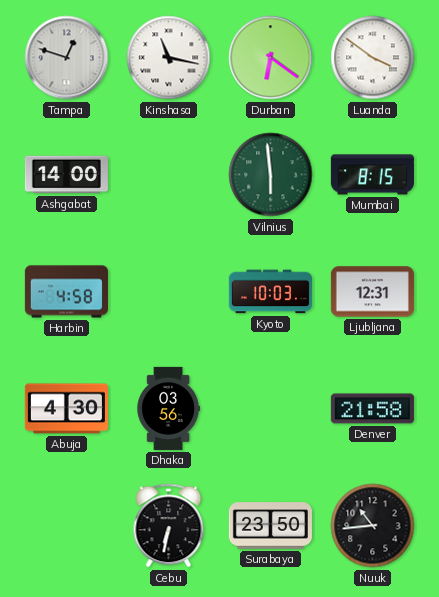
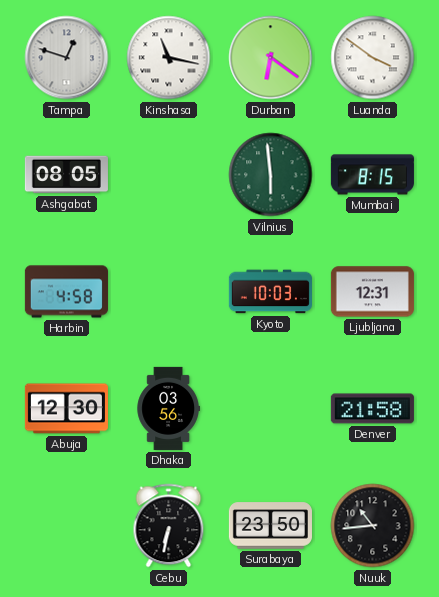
Ashgabat: 14:00 -> 08:05
Abuja: 4:30 -> 12:30
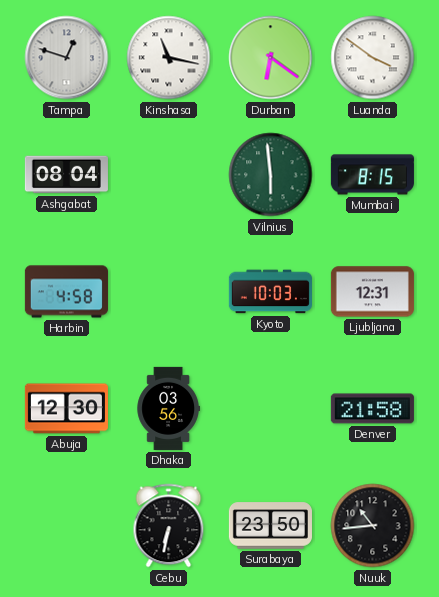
Ashgabat: 08:05 -> 08:04
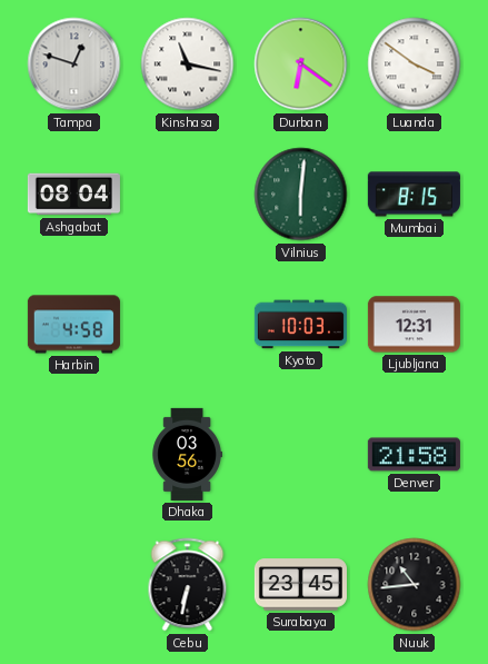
Vilnius: 5:59 -> 6:01
Abuja: 12:30 -> none
Surabaya: 23:50 -> 23:45
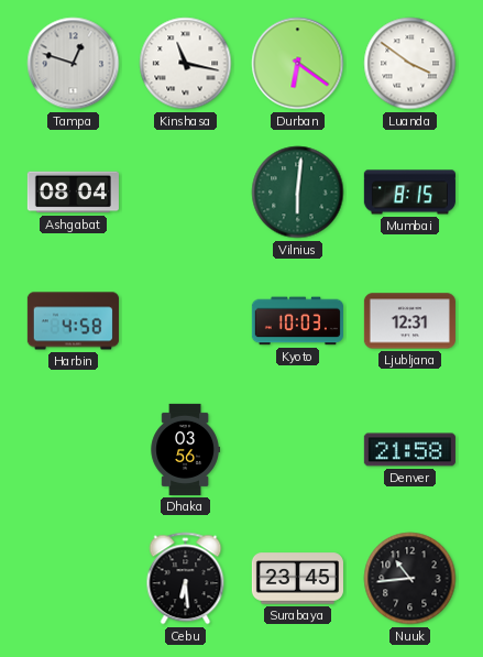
Cebu: 6:32 -> 6:29
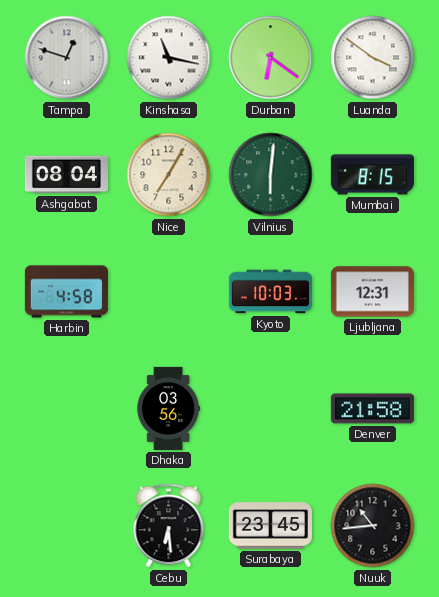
Nice: none -> 7:05
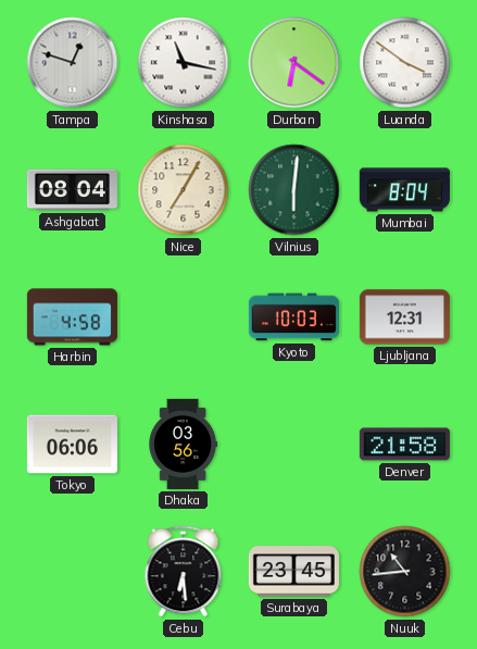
Mumbai: 8:15 -> 8:04
Tokyo: none -> 06:06
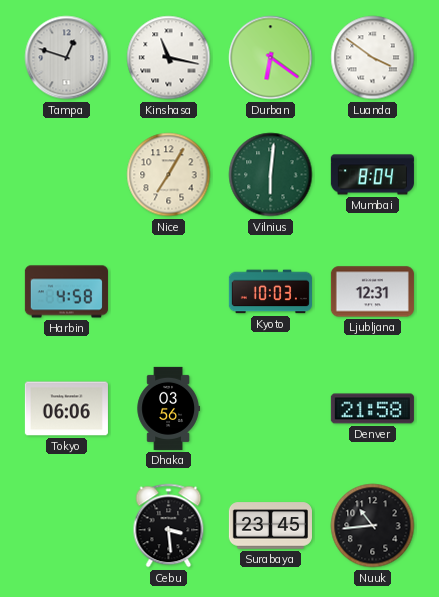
Ashgabat: 08:04 -> none
Cebu: 6:29 -> 3:29
